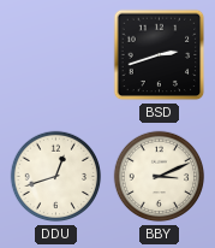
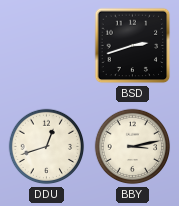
BBY: 3:11 -> 3:13
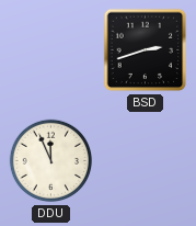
DDU: 12:42 -> 11:56
BBY: 3:13 -> none
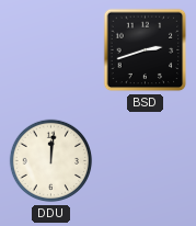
DDU: 11:56 -> 12:01
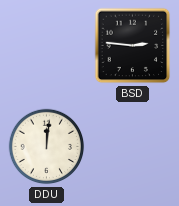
BSD: 2:42 -> 2:46
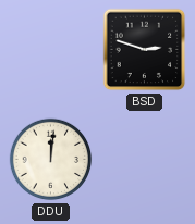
BSD: 2:46 -> 2:48
